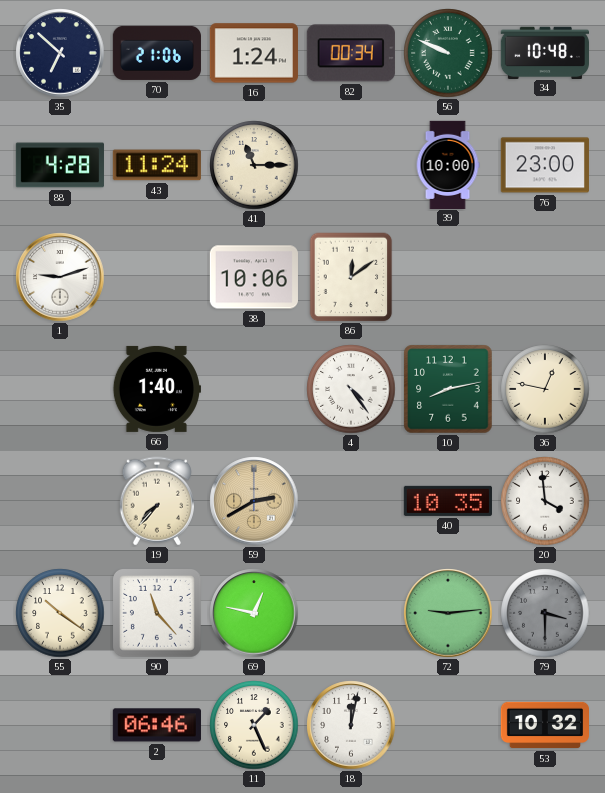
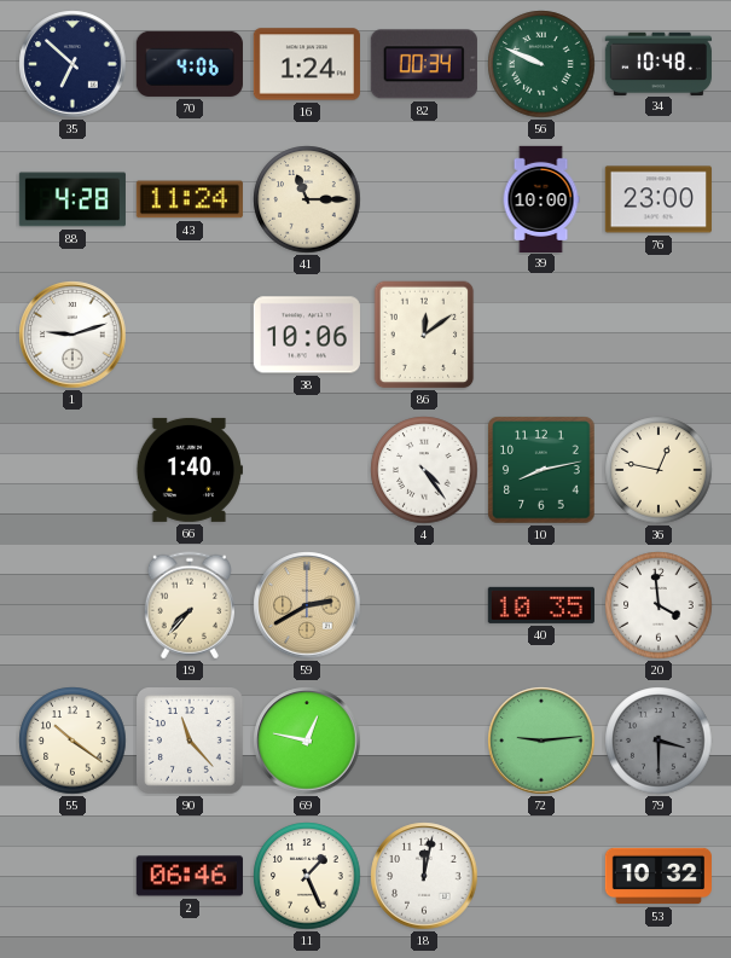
70: 21:06 -> 4:06
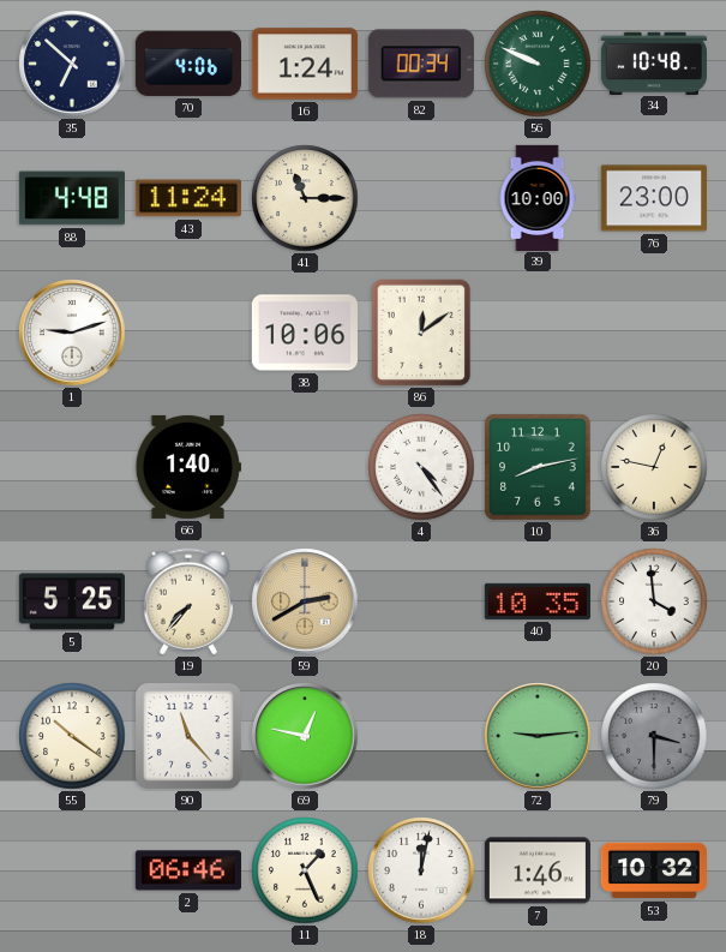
88: 4:28 -> 4:48
5: none -> 5:25
7: none -> 1:46
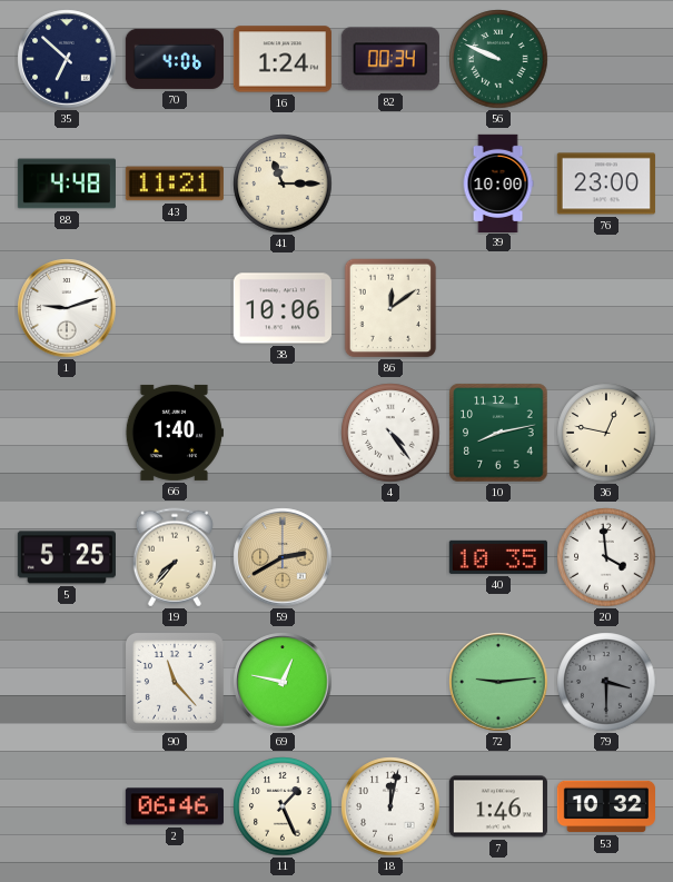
34: 10:48 -> none
43: 11:24 -> 11:21
55: 10:21 -> none
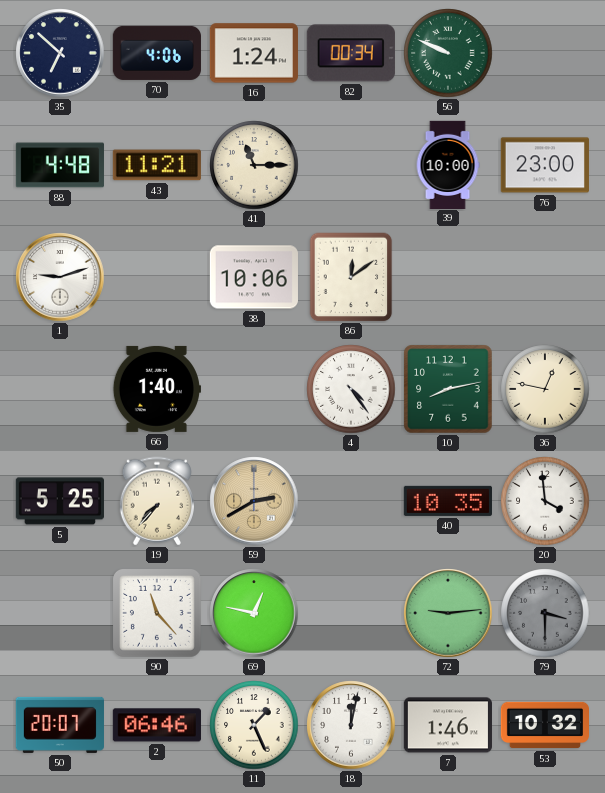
50: none -> 20:07
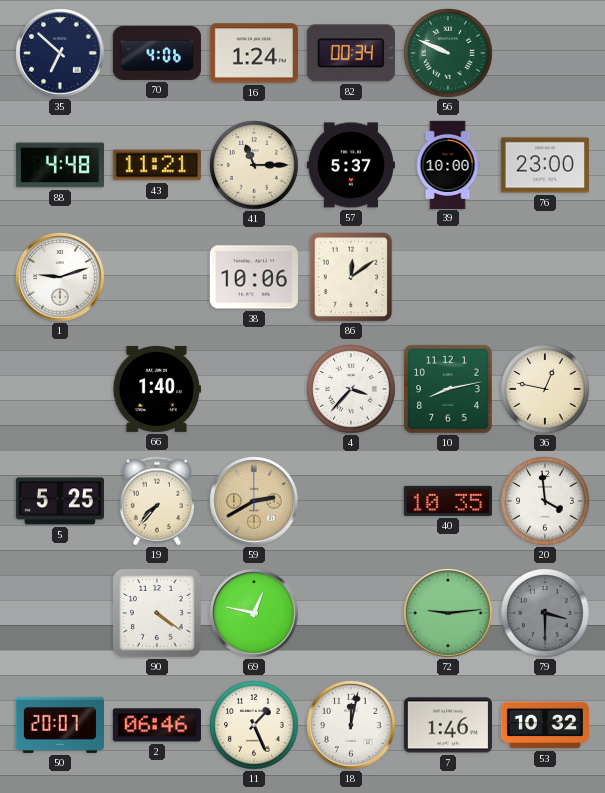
57: none -> 5:37
4: 4:24 -> 3:37
90: 11:23 -> 4:21
